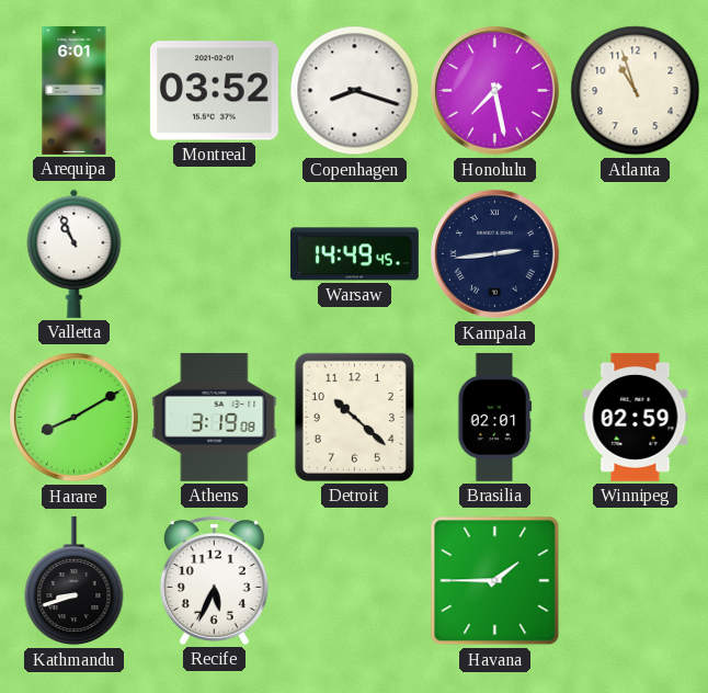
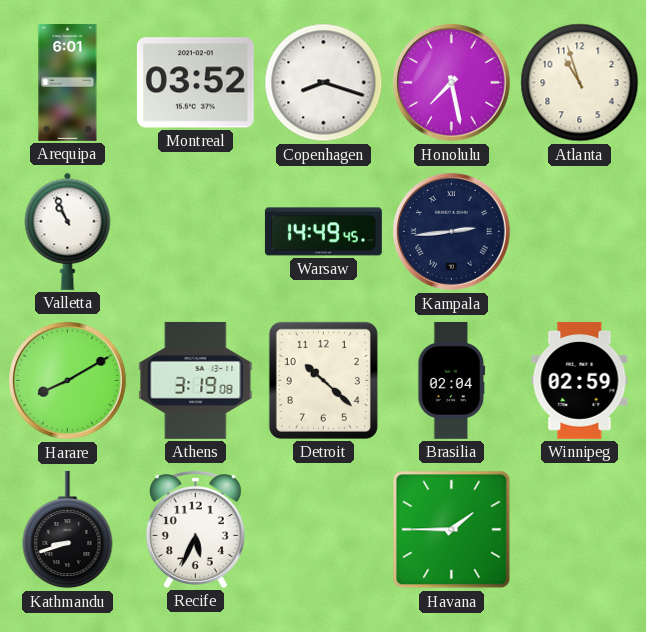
Brasilia: 02:01 -> 02:04
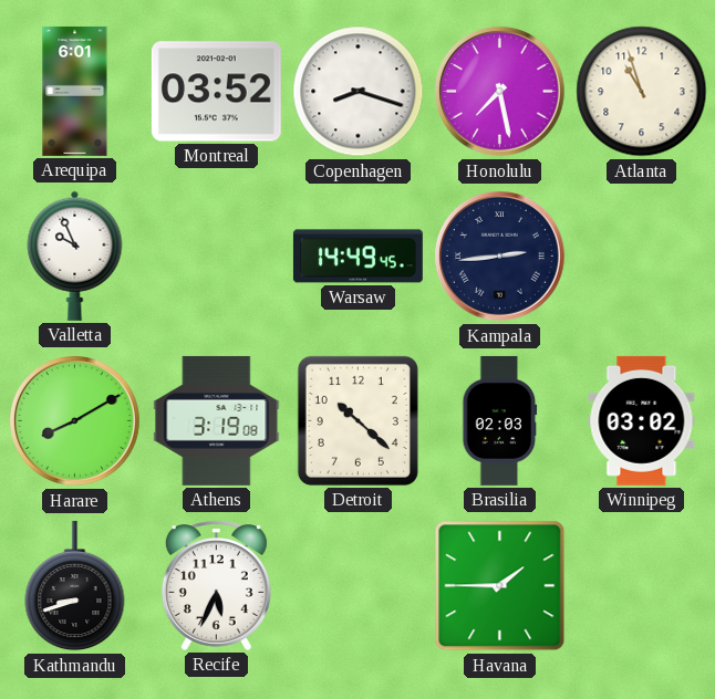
Valletta: 10:56 -> 9:56
Brasilia: 02:04 -> 02:03
Winnipeg: 02:59 -> 03:02
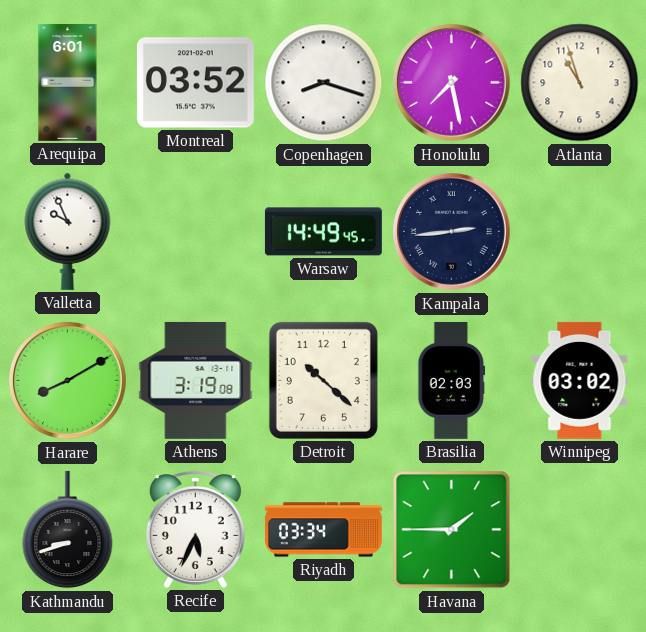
Riyadh: none -> 03:34
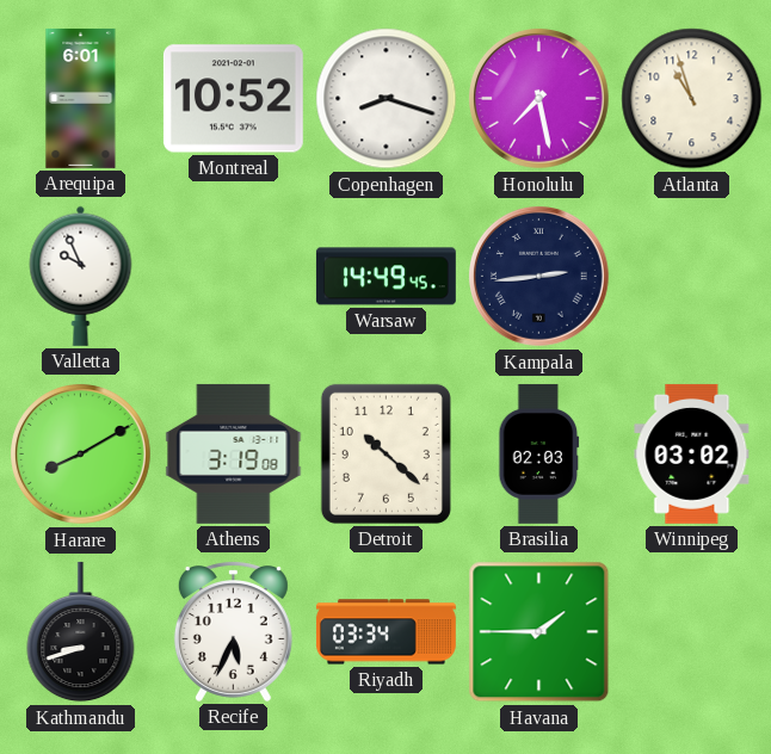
Montreal: 03:52 -> 10:52
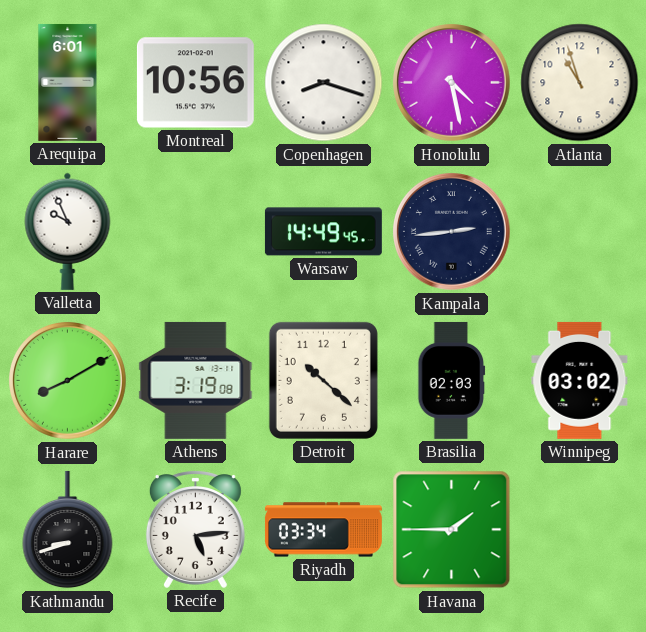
Montreal: 10:52 -> 10:56
Honolulu: 7:28 -> 4:28
Recife: 5:34 -> 5:14
